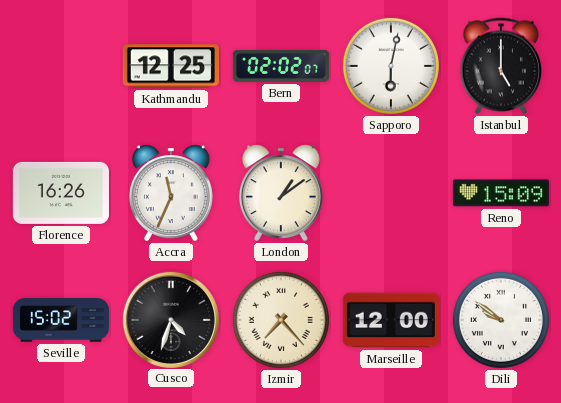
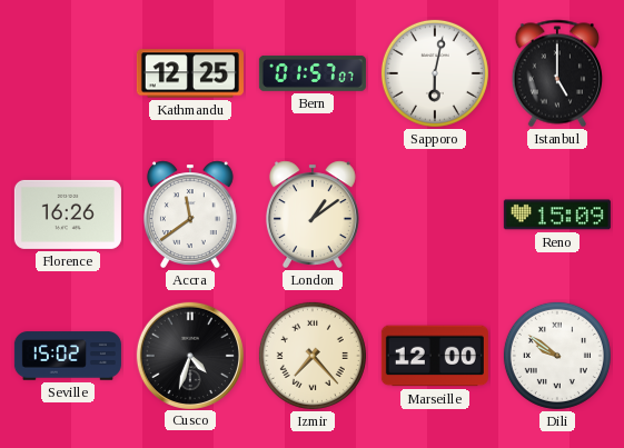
Bern: 02:02 -> 01:57
Accra: 11:34 -> 11:39
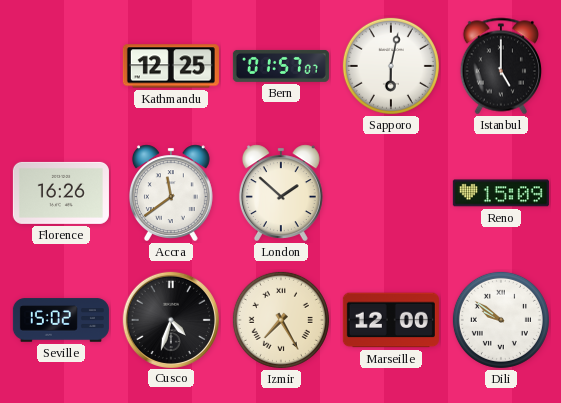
London: 1:09 -> 1:52
Izmir: 7:23 -> 7:25
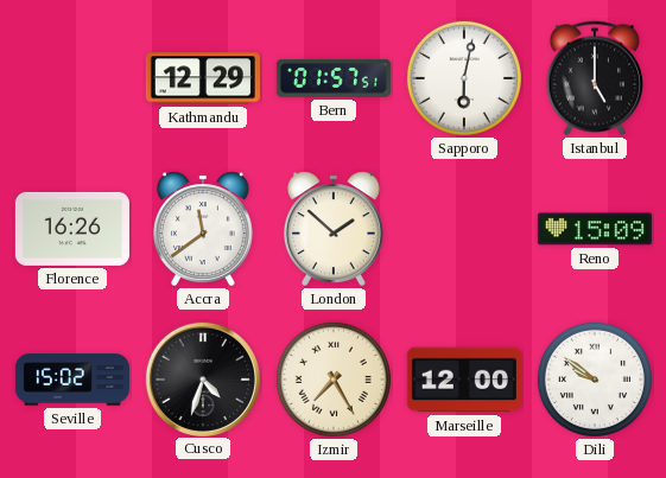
Kathmandu: 12:25 -> 12:29
Bern: 01:57:07 -> 01:57:51
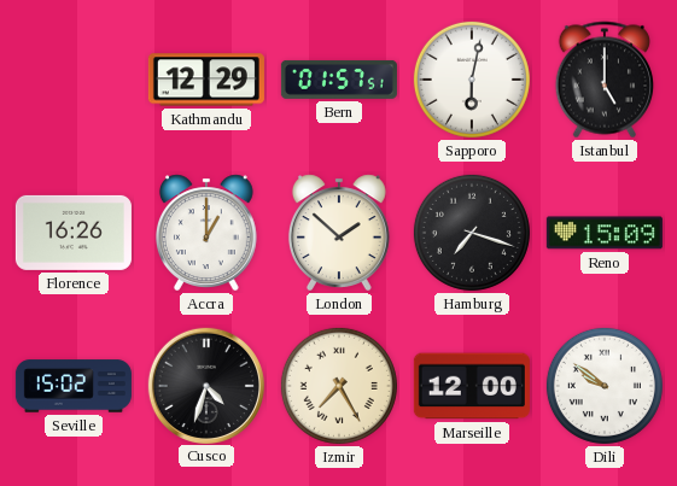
Accra: 11:39 -> 1:00
Hamburg: none -> 7:18
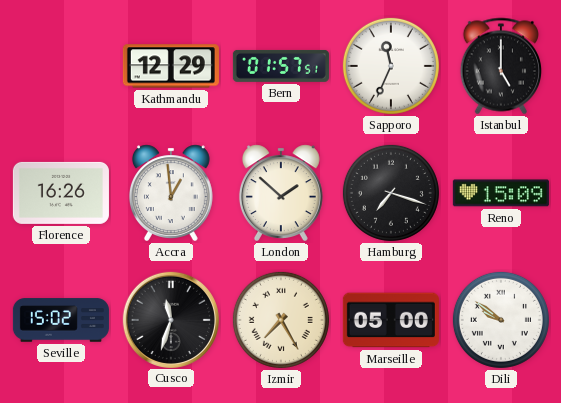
Sapporo: 6:02 -> 11:34
Accra: 1:00 -> 12:59
Cusco: 4:33 -> 11:33
Marseille: 12:00 -> 05:00
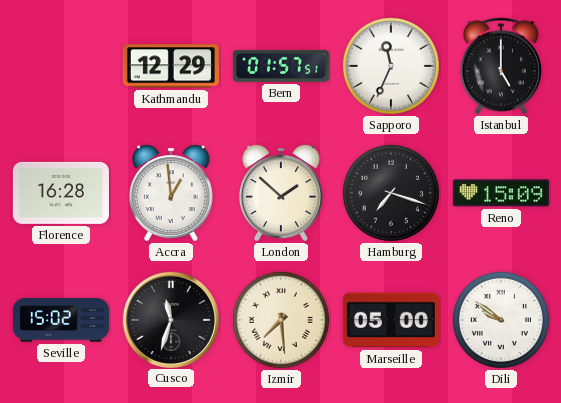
Florence: 16:26 -> 16:28
Izmir: 7:25 -> 7:29
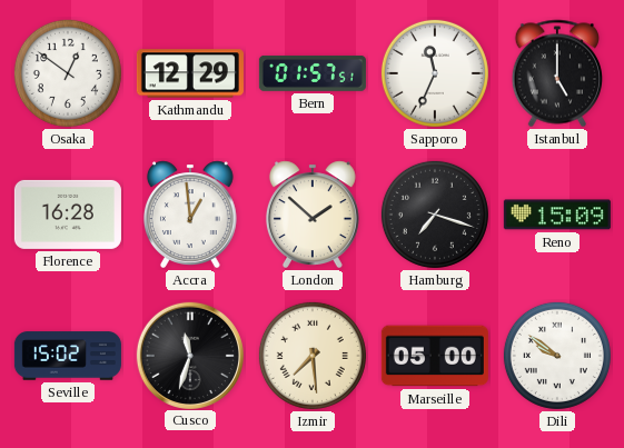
Osaka: none -> 12:51
